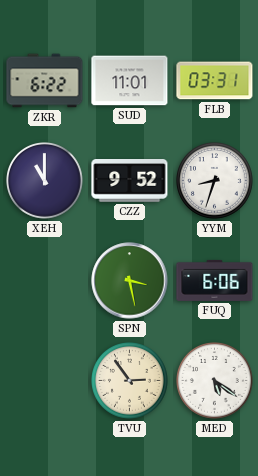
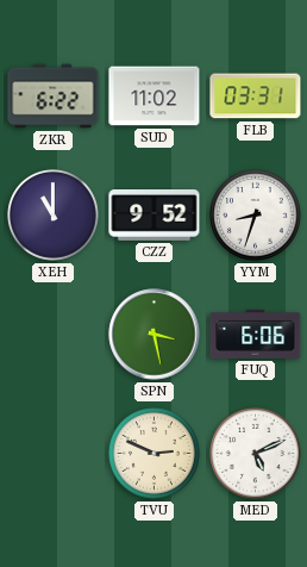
SUD: 11:01 -> 11:02
TVU: 2:54 -> 2:49
MED: 5:21 -> 5:11
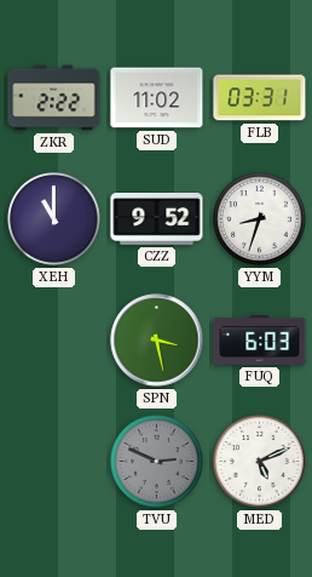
ZKR: 6:22 -> 2:22
FUQ: 6:06 -> 6:03
TVU dial: cream -> grey
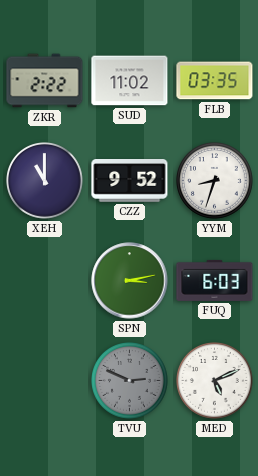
FLB: 03:31 -> 03:35
SPN: 3:28 -> 3:13
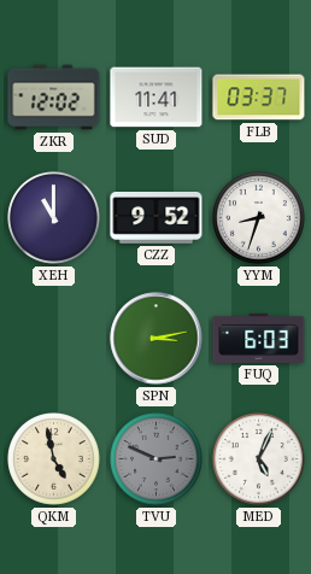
ZKR: 2:22 -> 12:02
SUD: 11:02 -> 11:41
FLB: 03:35 -> 03:37
QKM: none -> 4:58
MED: 5:11 -> 5:04
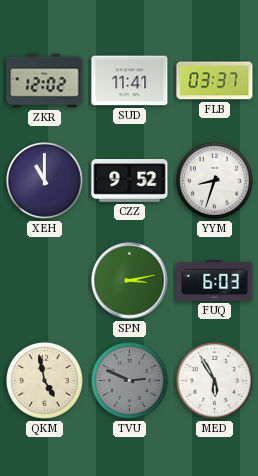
MED: 5:04 -> 5:55
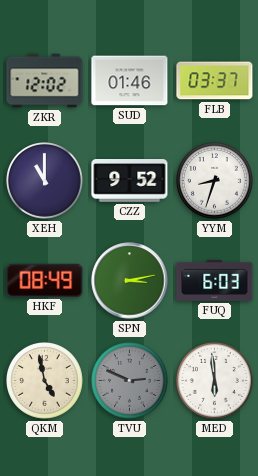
SUD: 11:41 -> 01:46
HKF: none -> 08:49
MED: 5:55 -> 5:59
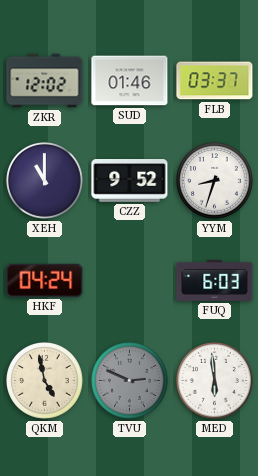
HKF: 08:49 -> 04:24
SPN: 3:13 -> none
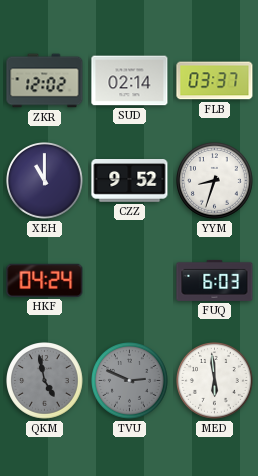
SUD: 01:46 -> 02:14
QKM dial: cream -> grey
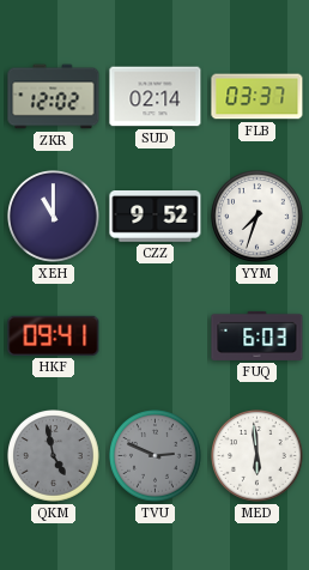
YYM: 8:33 -> 7:33
HKF: 04:24 -> 09:41
